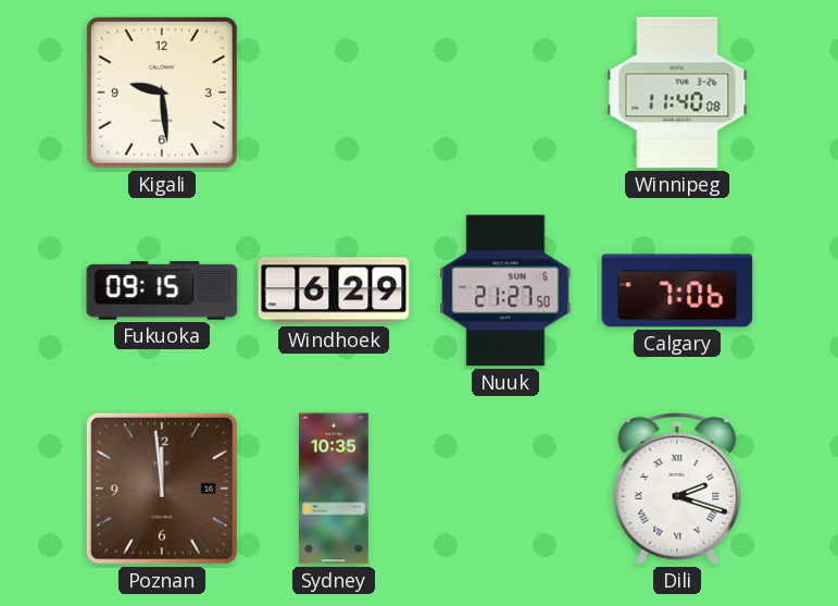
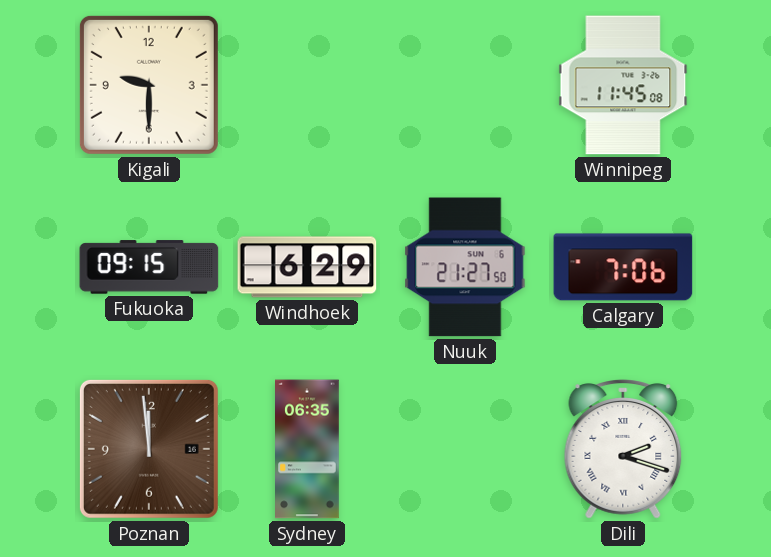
Kigali: 9:29 -> 9:30
Winnipeg: 11:40 -> 11:45
Sydney: 10:35 -> 06:35
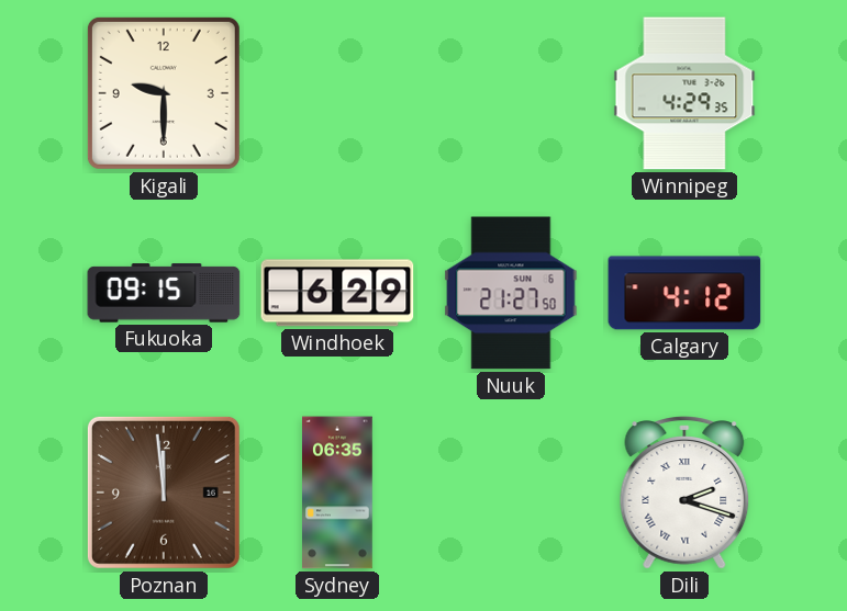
Winnipeg: 11:45 -> 4:29
Calgary: 7:06 -> 4:12
